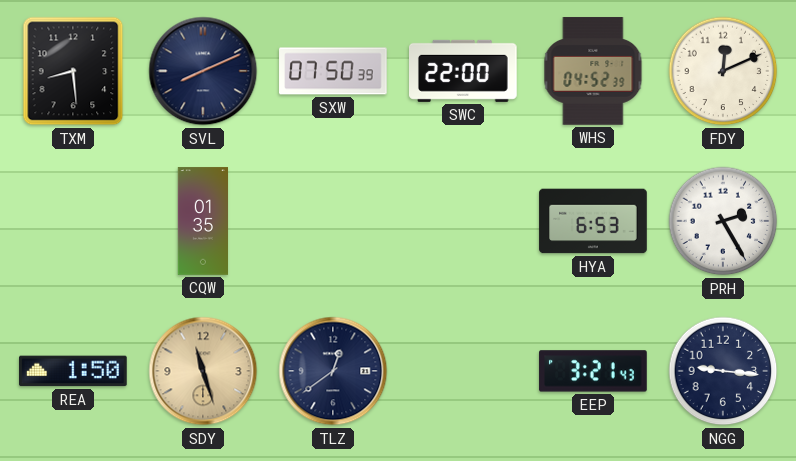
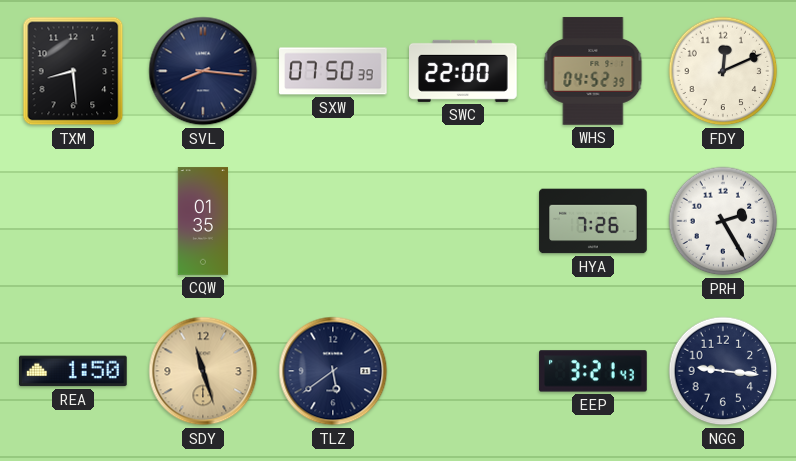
SVL: 8:11 -> 8:16
HYA: 6:53 -> 7:26
TLZ: 12:39 -> 5:39
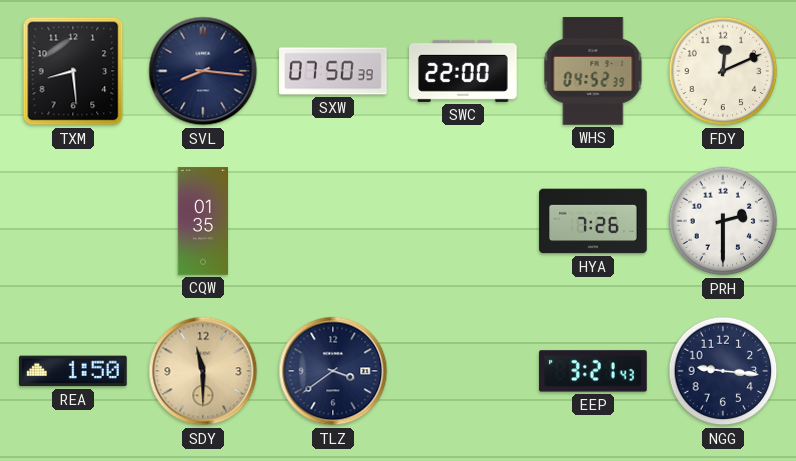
PRH: 2:25 -> 2:30
SDY: 11:27 -> 11:30
TLZ: 5:39 -> 3:39
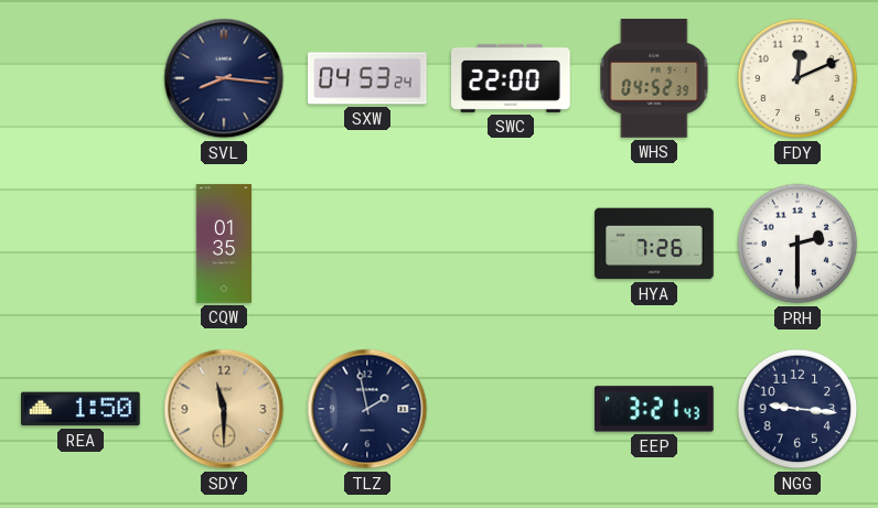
TXM: 8:29 -> none
SXW: 07:50 -> 04:53
TLZ: 3:39 -> 1:58
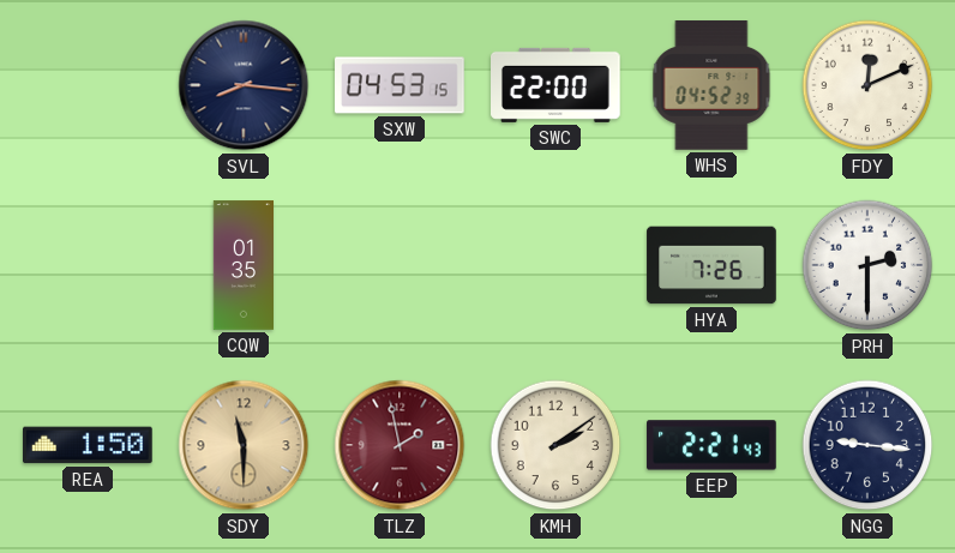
SXW: 04:53:24 -> 04:53:15
TLZ dial: navy -> burgundy
KMH: none -> 2:09
EEP: 3:21 -> 2:21
